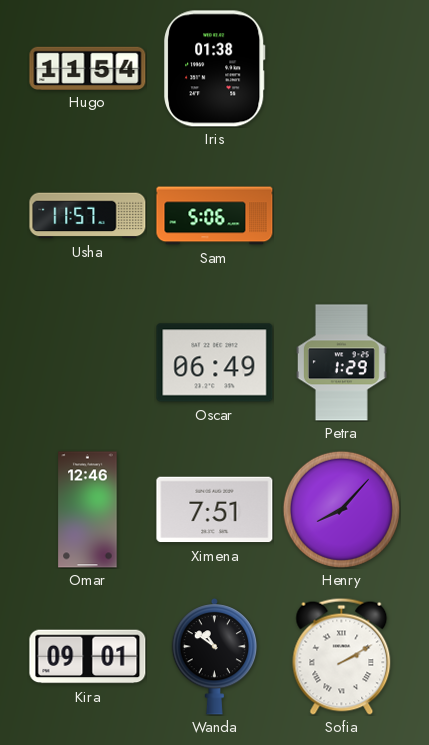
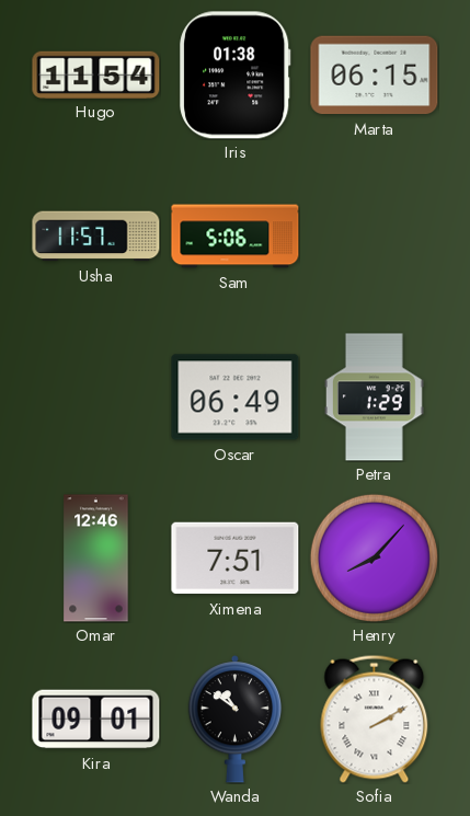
Marta: none -> 06:15
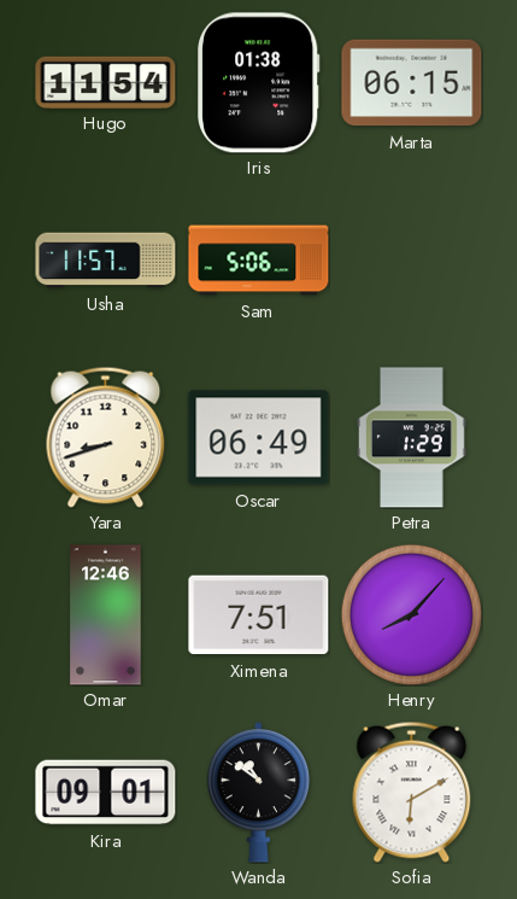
Yara: none -> 8:42
Sofia: 2:10 -> 6:10
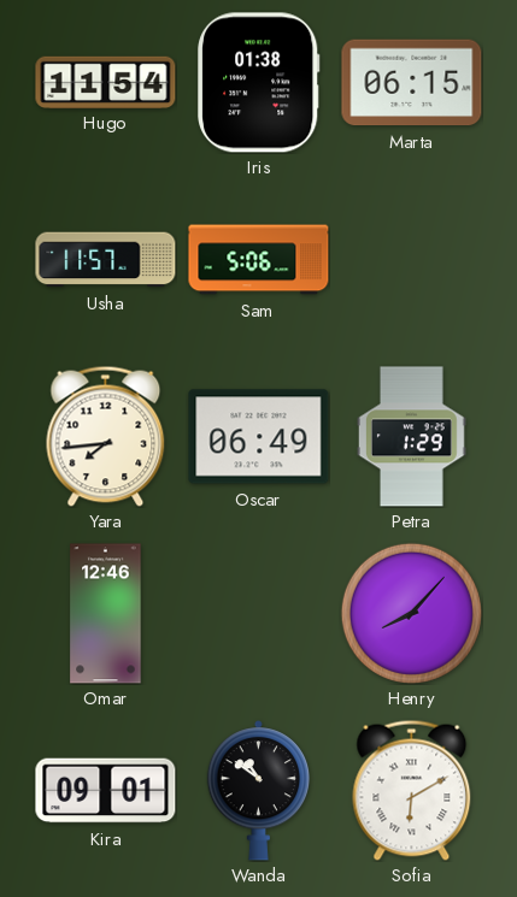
Yara: 8:42 -> 7:44
Ximena: 7:51 -> none
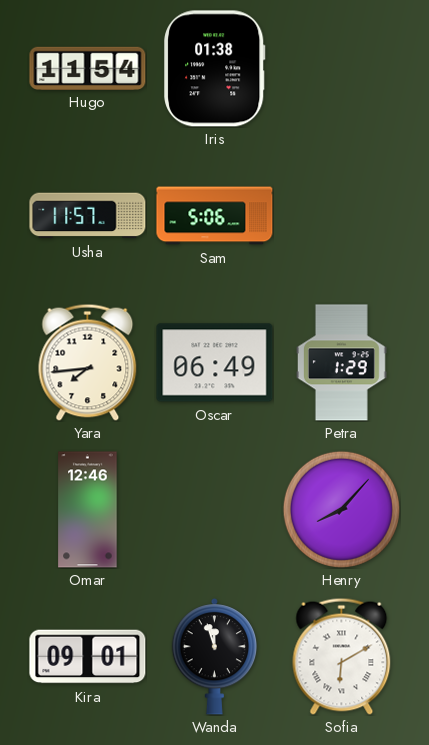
Marta: 06:15 -> none
Wanda: 10:51 -> 11:57
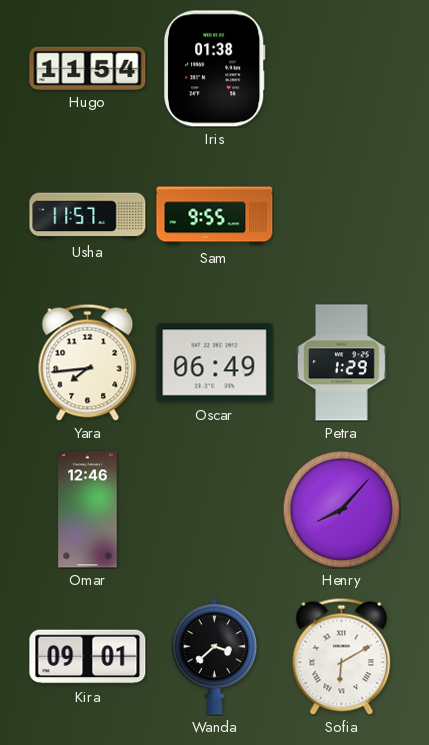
Sam: 5:06 -> 9:55
Wanda: 11:57 -> 3:38
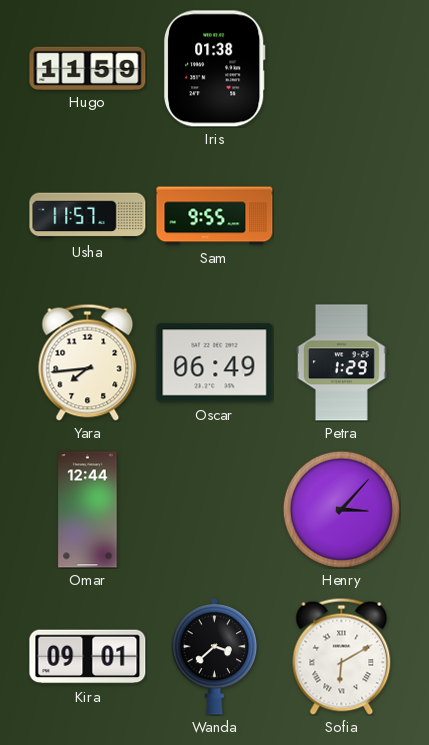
Hugo: 11:54 -> 11:59
Omar: 12:46 -> 12:44
Henry: 8:07 -> 3:07
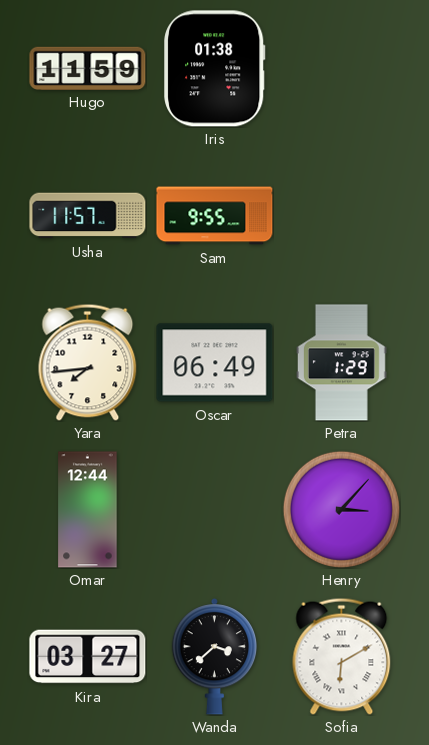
Kira: 09:01 -> 03:27
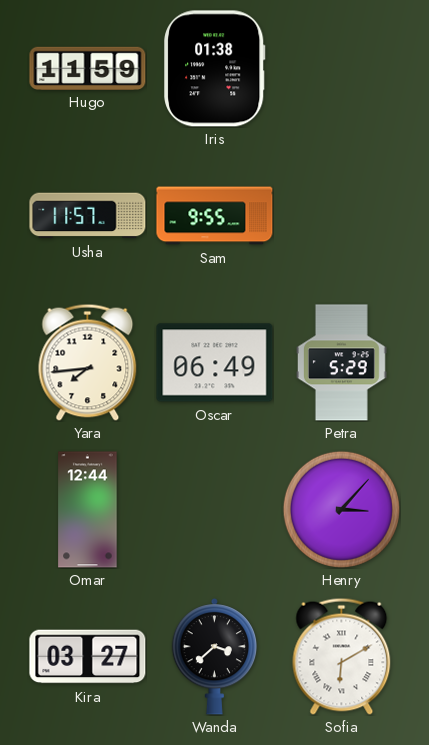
Petra: 1:29 -> 5:29
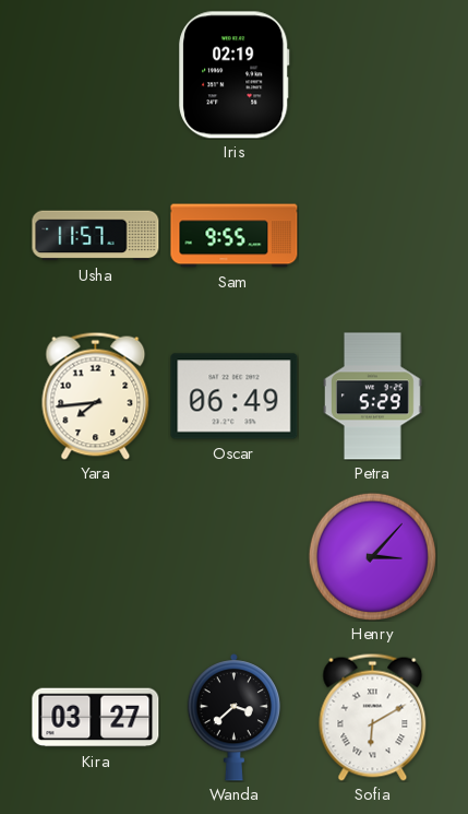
Hugo: 11:59 -> none
Iris: 01:38 -> 02:19
Omar: 12:44 -> none
